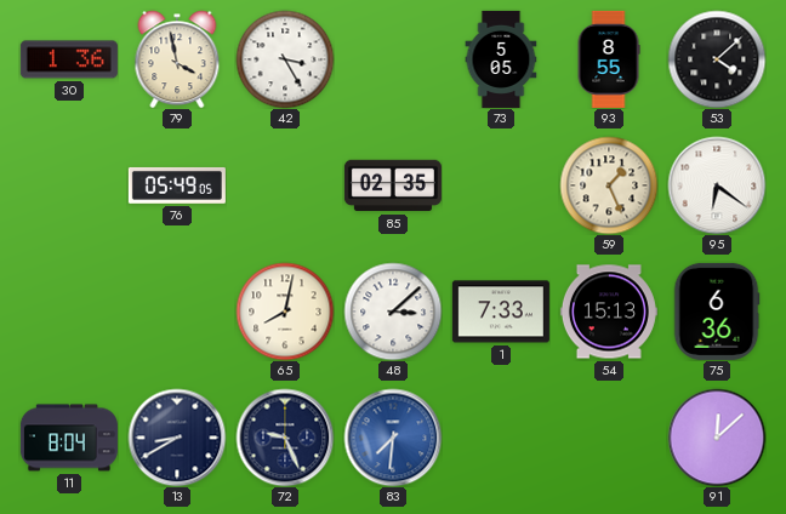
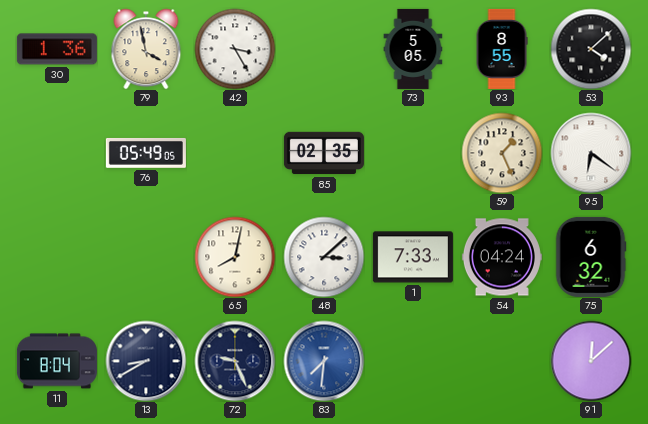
54: 15:13 -> 04:24
75: 6:36 -> 6:32
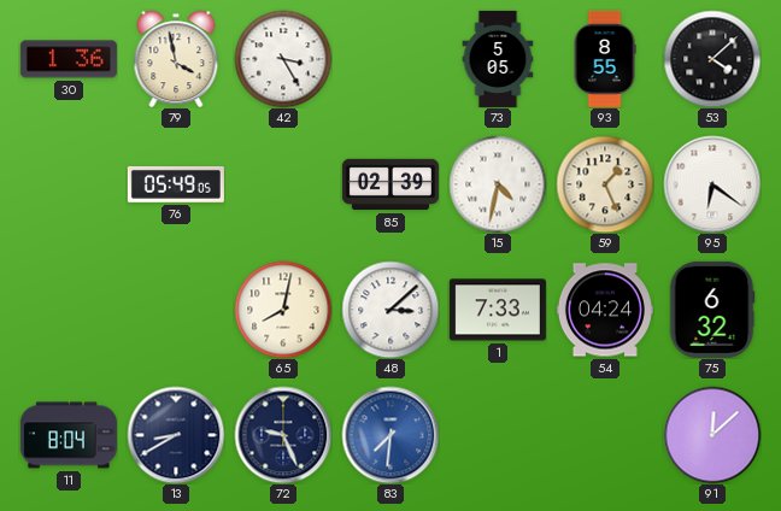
85: 02:35 -> 02:39
15: none -> 4:32
